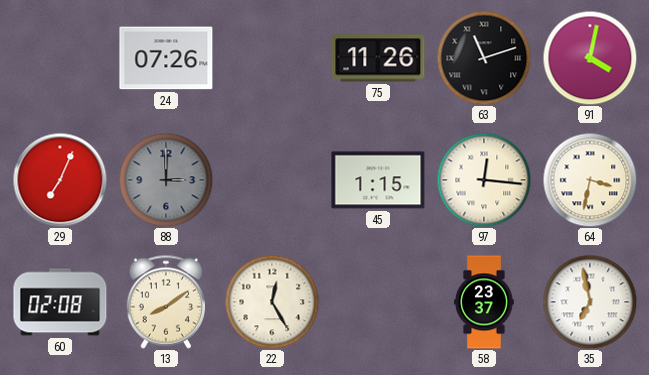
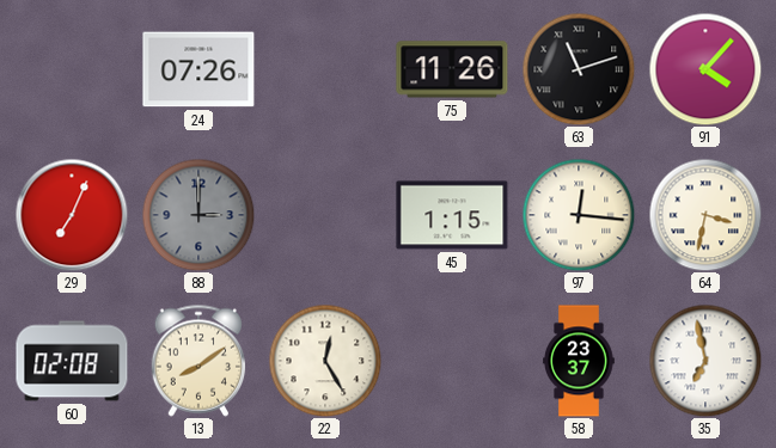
91: 4:02 -> 4:07
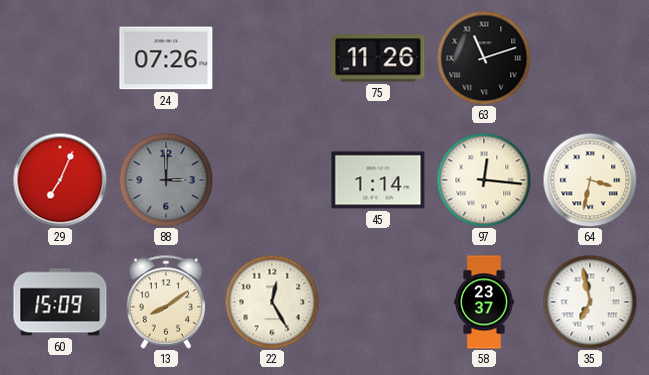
91: 4:07 -> none
45: 1:15 -> 1:14
60: 02:08 -> 15:09
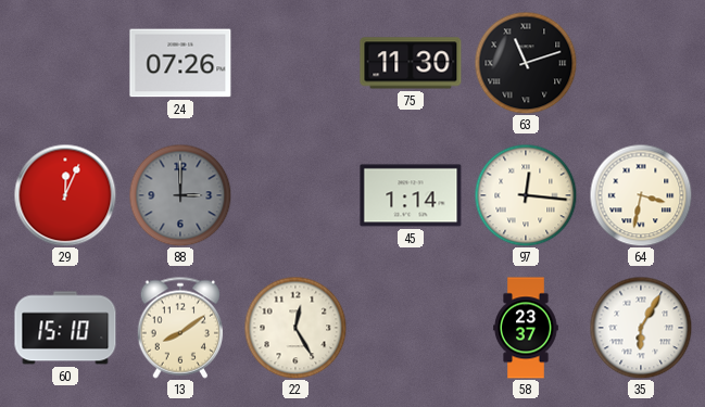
75: 11:26 -> 11:30
29: 7:04 -> 12:04
60: 15:09 -> 15:10
35: 6:58 -> 6:05
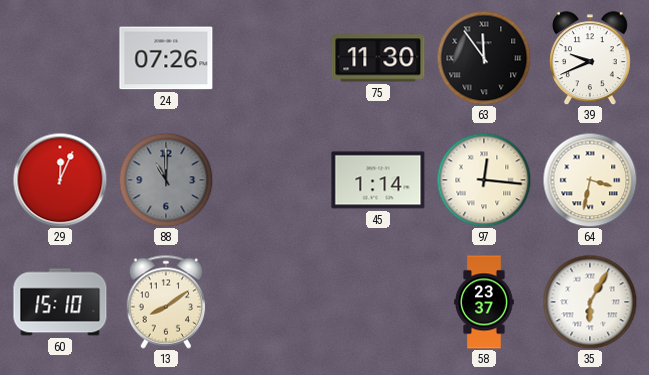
63: 11:12 -> 11:54
39: none -> 9:41
88: 3:00 -> 11:00
22: 12:25 -> none
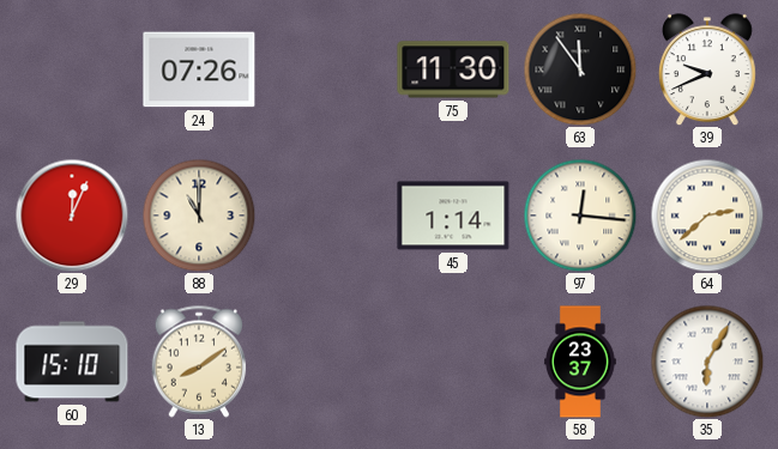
88 dial: grey -> cream
64: 3:32 -> 2:38
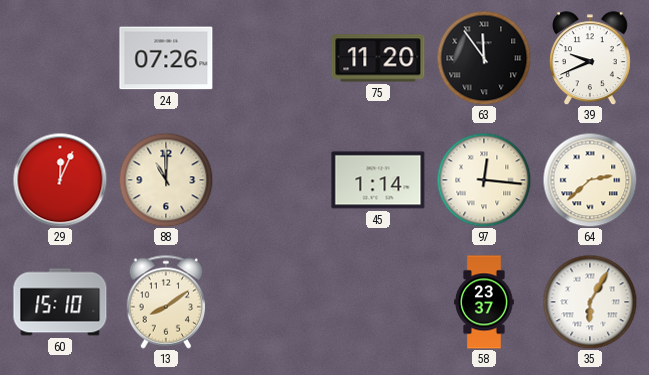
75: 11:30 -> 11:20
